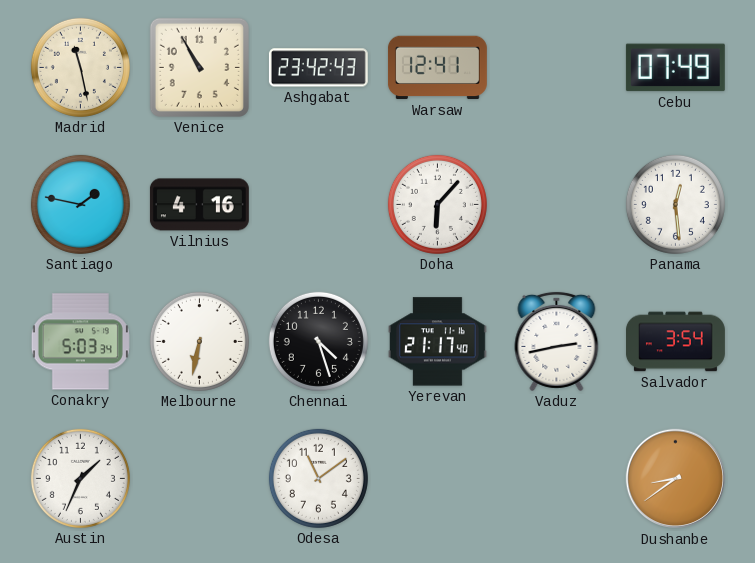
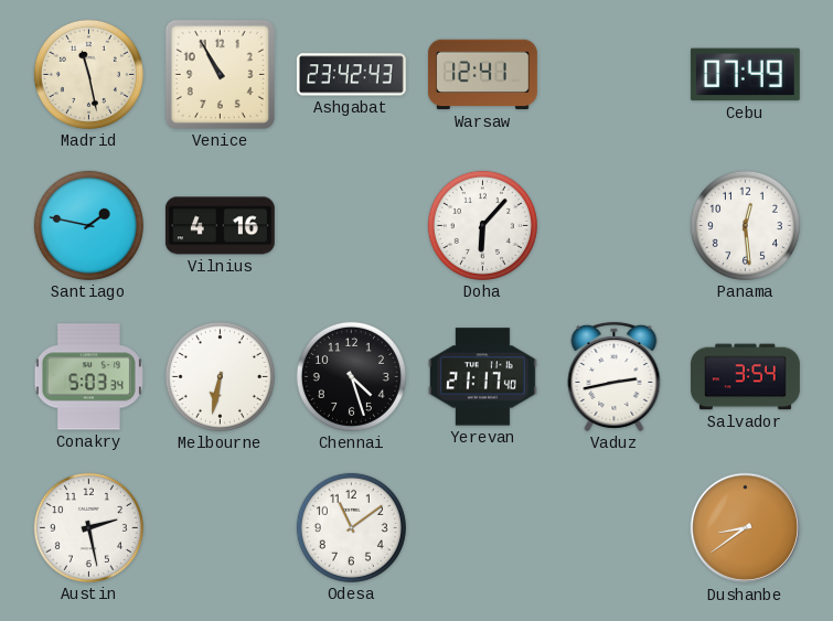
Austin: 1:34 -> 2:28
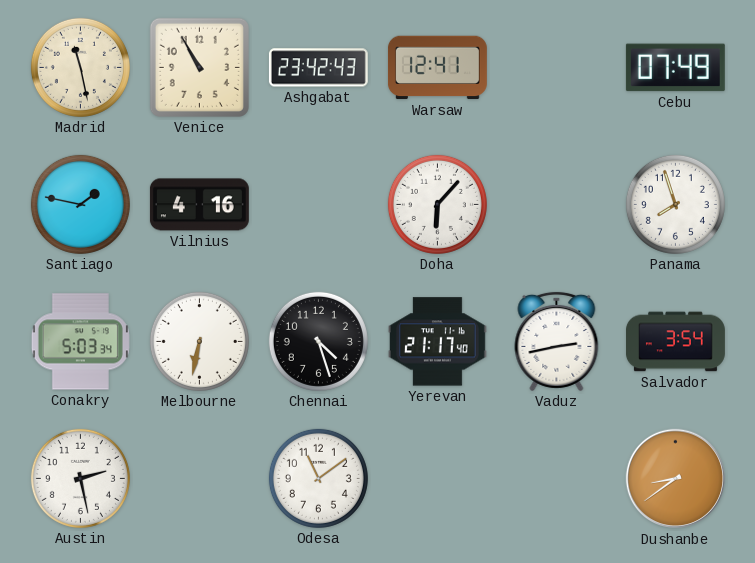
Panama: 12:29 -> 7:57
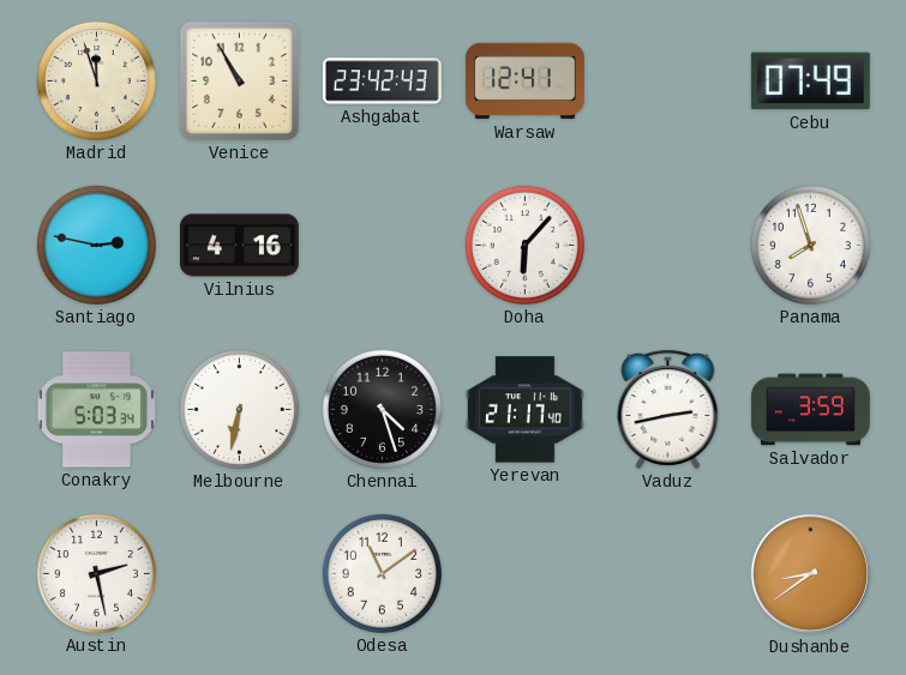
Madrid: 11:28 -> 11:57
Santiago: 1:47 -> 2:47
Salvador: 3:54 -> 3:59
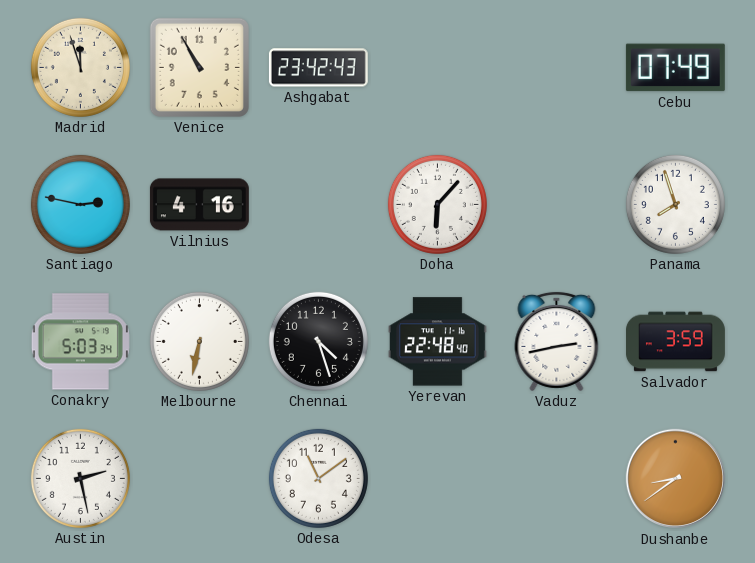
Warsaw: 12:41 -> none
Yerevan: 21:17 -> 22:48
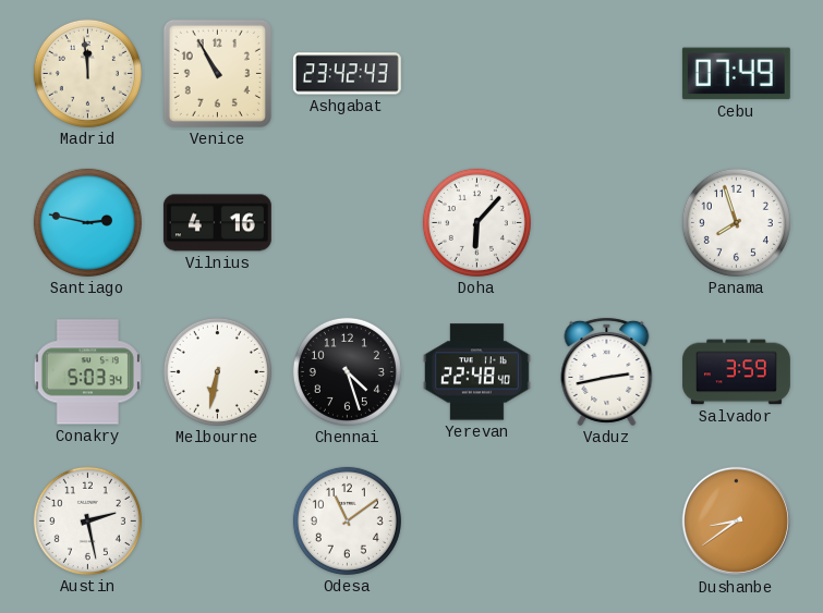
Madrid: 11:57 -> 11:59
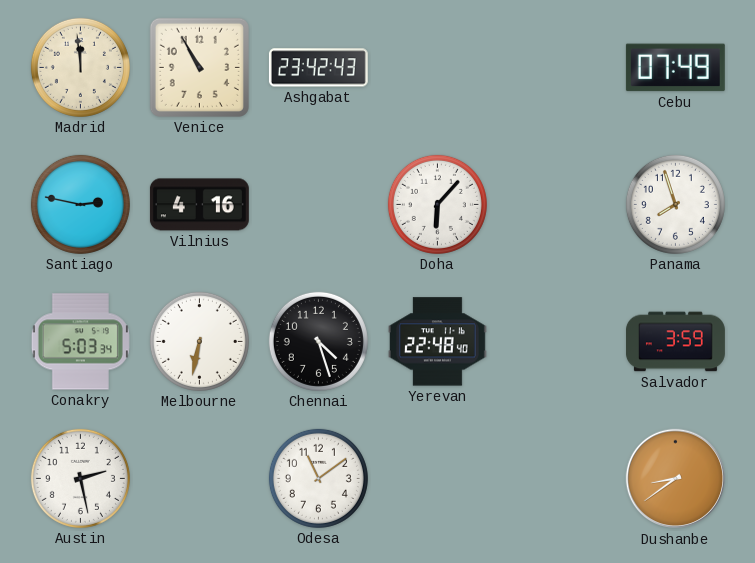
Vaduz: 2:43 -> none
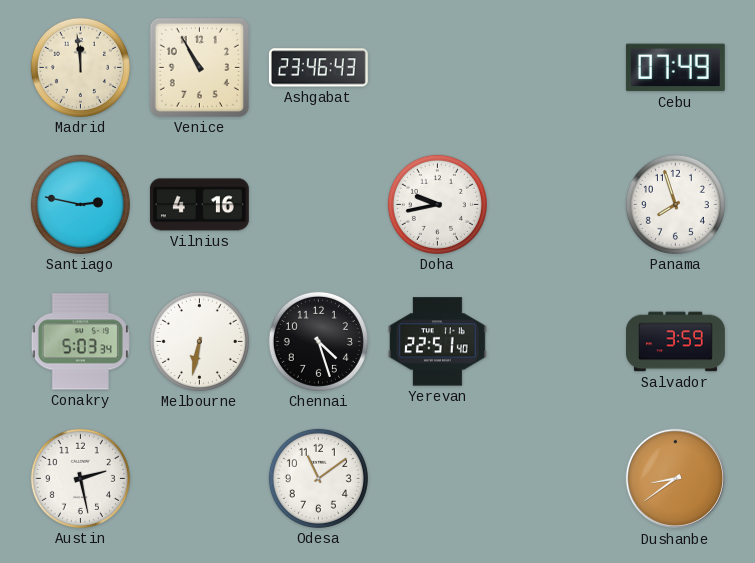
Ashgabat: 23:42 -> 23:46
Doha: 6:07 -> 9:43
Yerevan: 22:48 -> 22:51
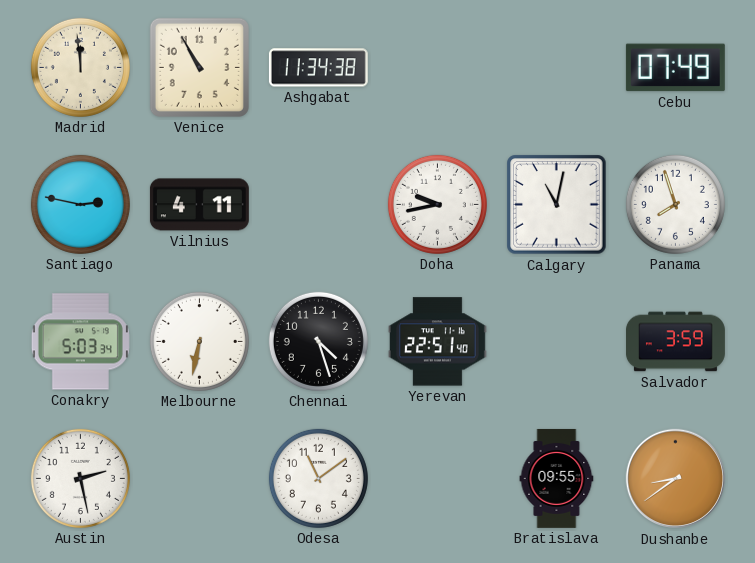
Ashgabat: 23:46 -> 11:34
Vilnius: 4:16 -> 4:11
Calgary: none -> 11:02
Bratislava: none -> 09:55
